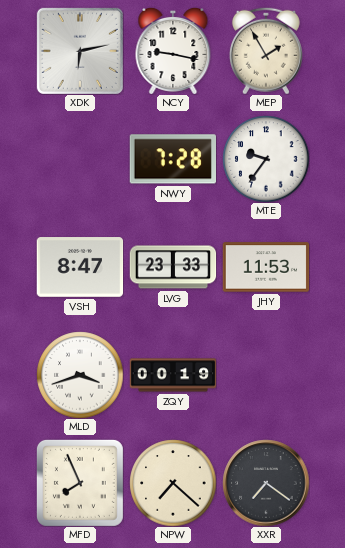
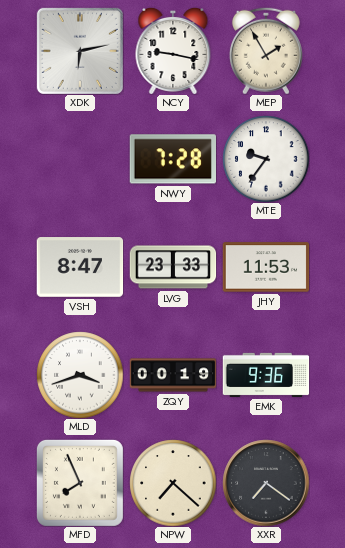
EMK: none -> 9:36
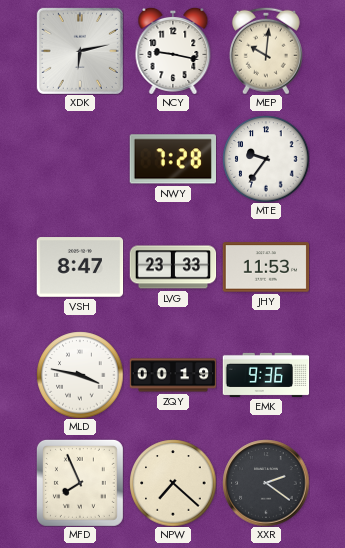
MEP: 1:55 -> 10:01
MLD: 3:42 -> 3:47
XXR: 7:21 -> 2:21
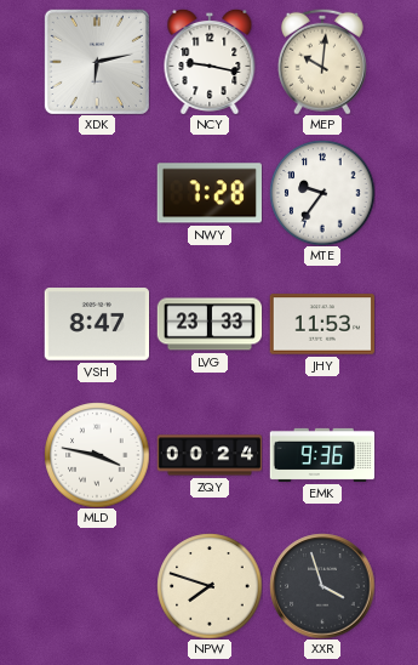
ZQY: 00:19 -> 00:24
MFD: 7:56 -> none
NPW: 7:22 -> 7:48
XXR: 2:21 -> 3:57
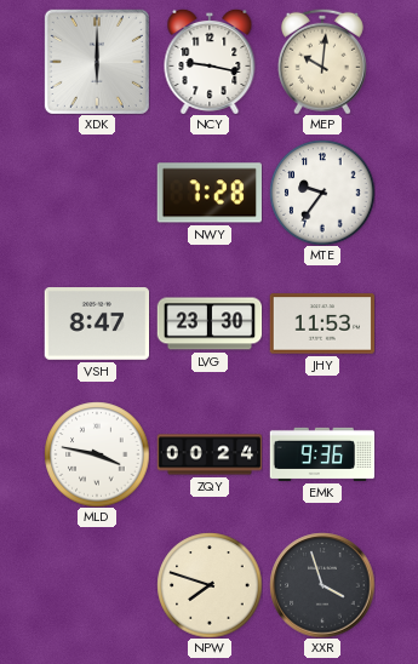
XDK: 6:13 -> 6:00
LVG: 23:33 -> 23:30
